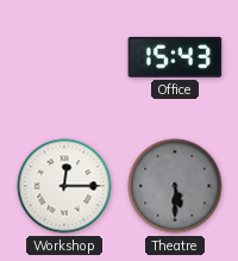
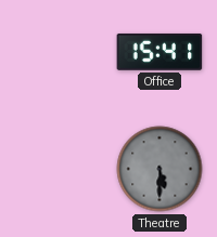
Office: 15:43 -> 15:41
Workshop: 12:15 -> none
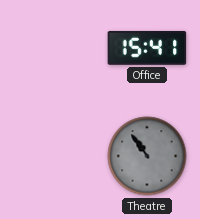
Theatre: 5:30 -> 10:54
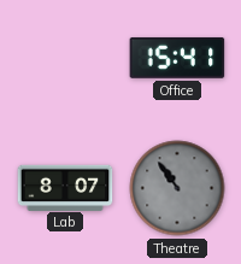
Lab: none -> 8:07
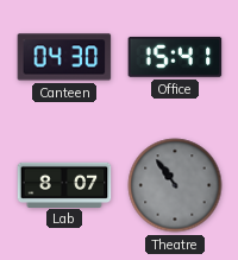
Canteen: none -> 04:30
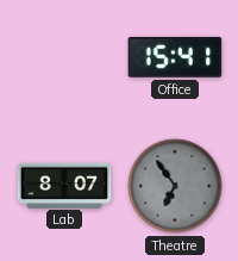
Canteen: 04:30 -> none
Theatre: 10:54 -> 6:54
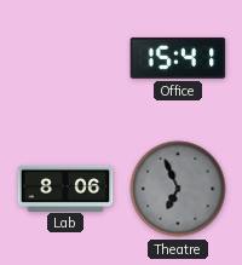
Lab: 8:07 -> 8:06
Theatre: 6:54 -> 6:56
